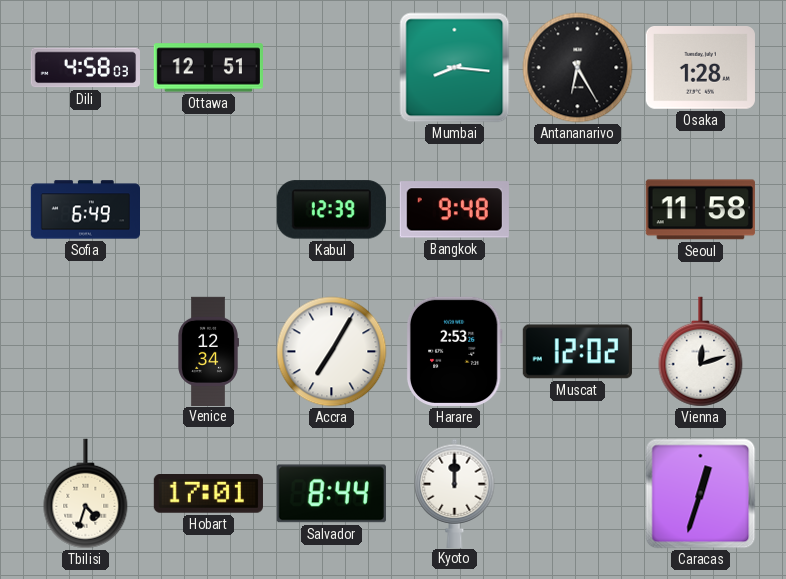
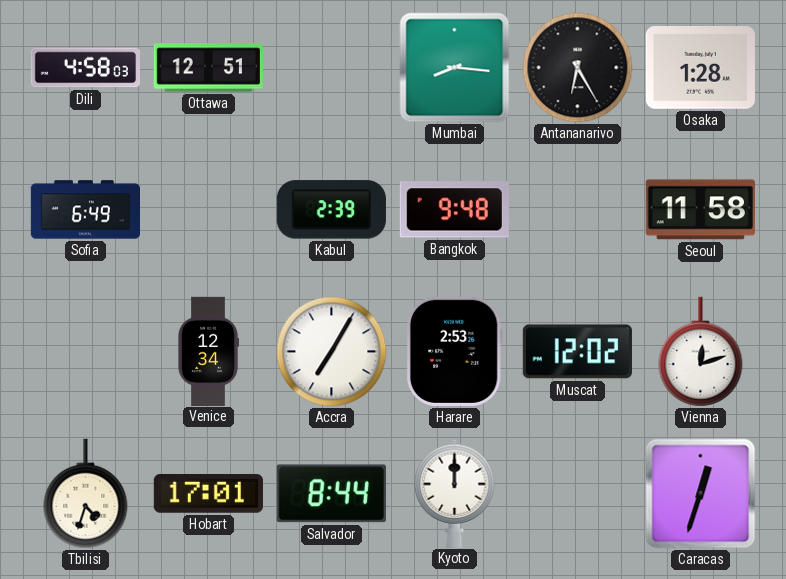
Kabul: 12:39 -> 2:39
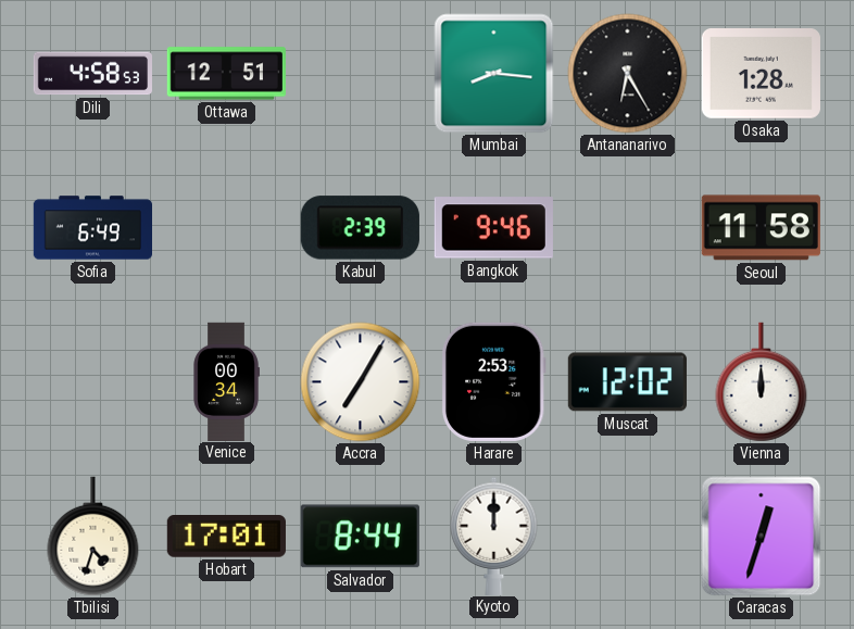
Dili: 4:58:03 -> 4:58:53
Bangkok: 9:48 -> 9:46
Venice: 12:34 -> 00:34
Vienna: 12:12 -> 12:00
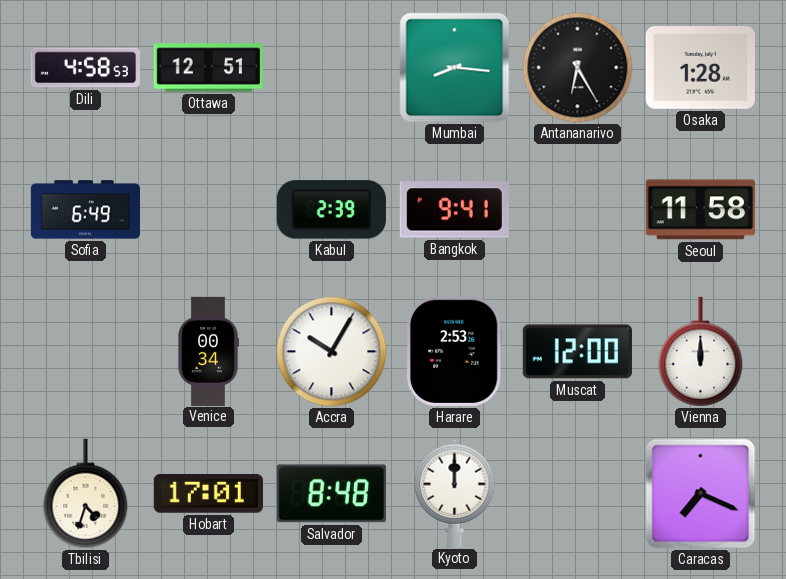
Bangkok: 9:46 -> 9:41
Accra: 7:05 -> 10:05
Muscat: 12:02 -> 12:00
Salvador: 8:44 -> 8:48
Caracas: 12:33 -> 7:19
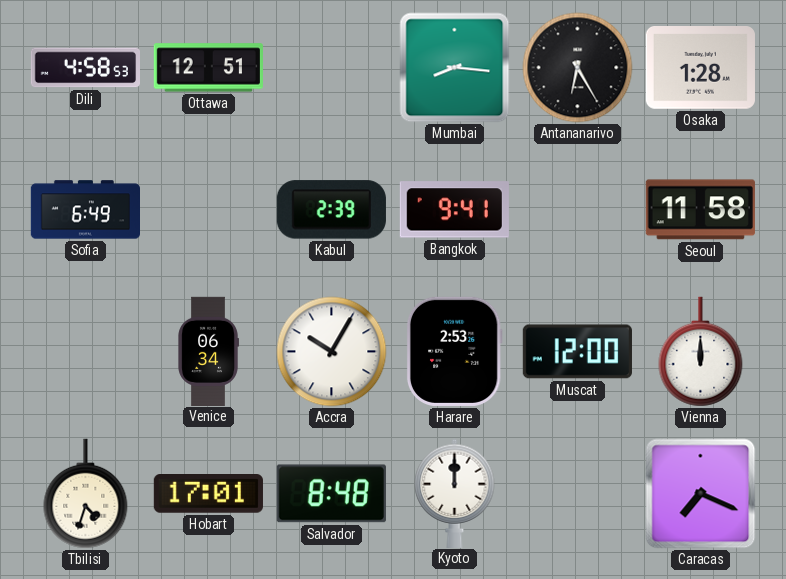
Venice: 00:34 -> 06:34
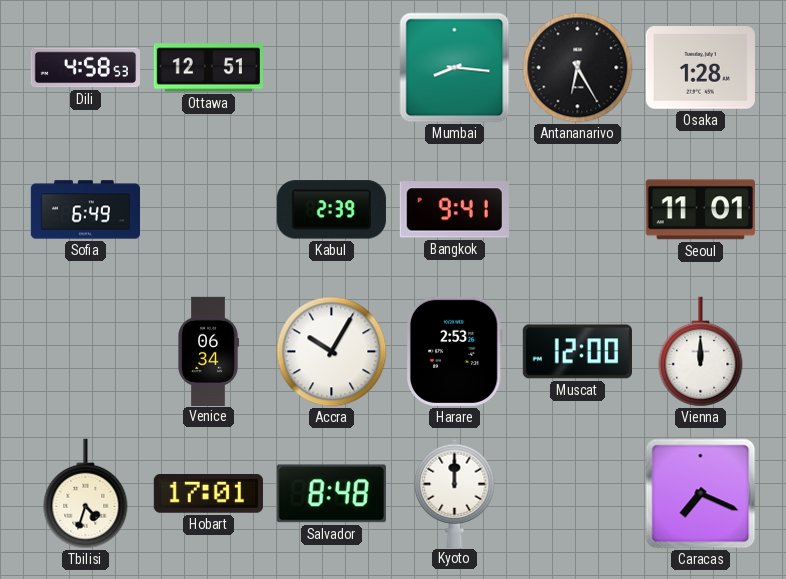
Seoul: 11:58 -> 11:01
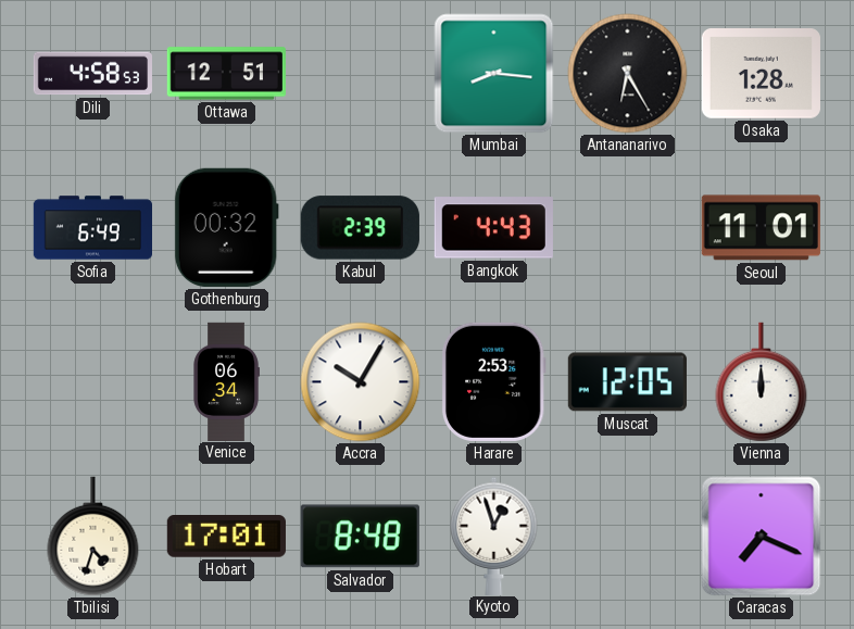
Gothenburg: none -> 00:32
Bangkok: 9:41 -> 4:43
Muscat: 12:00 -> 12:05
Kyoto: 12:00 -> 12:57
